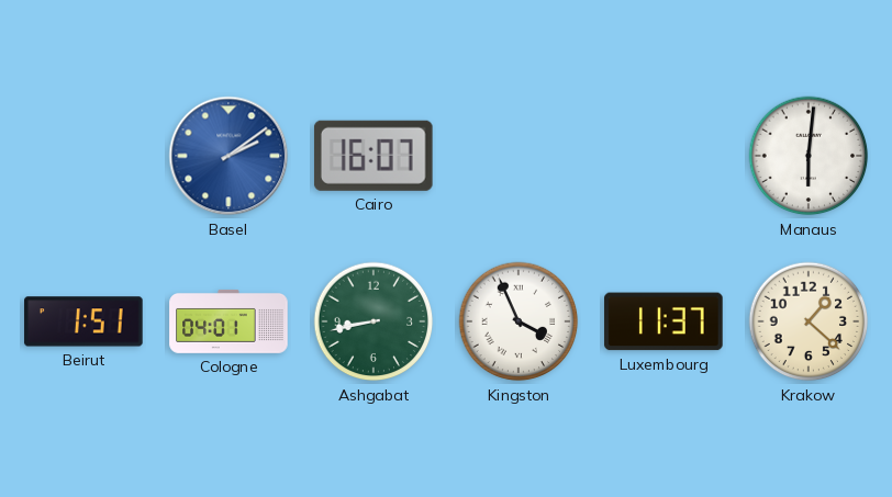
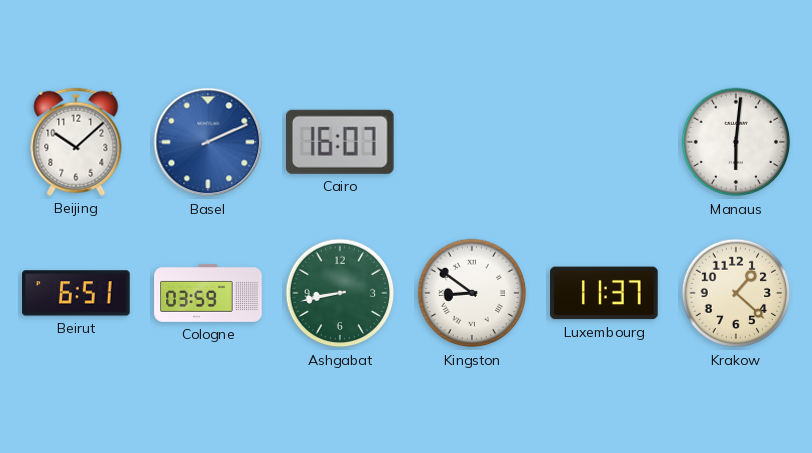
Beijing: none -> 10:08
Basel: 2:09 -> 2:11
Beirut: 1:51 -> 6:51
Cologne: 04:01 -> 03:59
Kingston: 3:56 -> 8:51
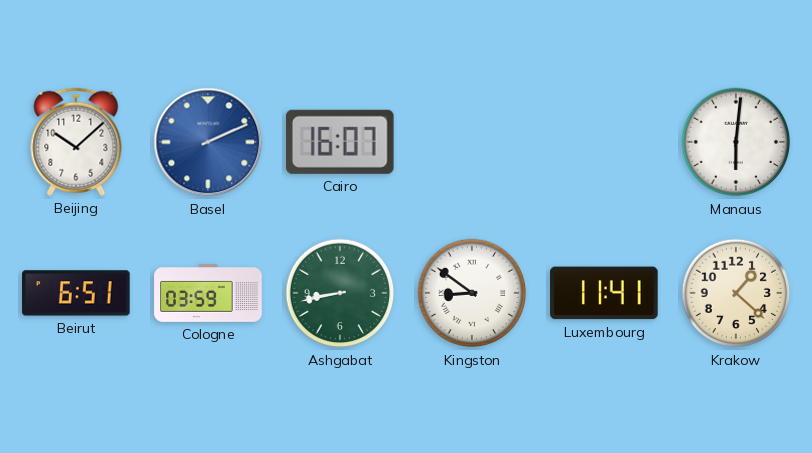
Luxembourg: 11:37 -> 11:41
